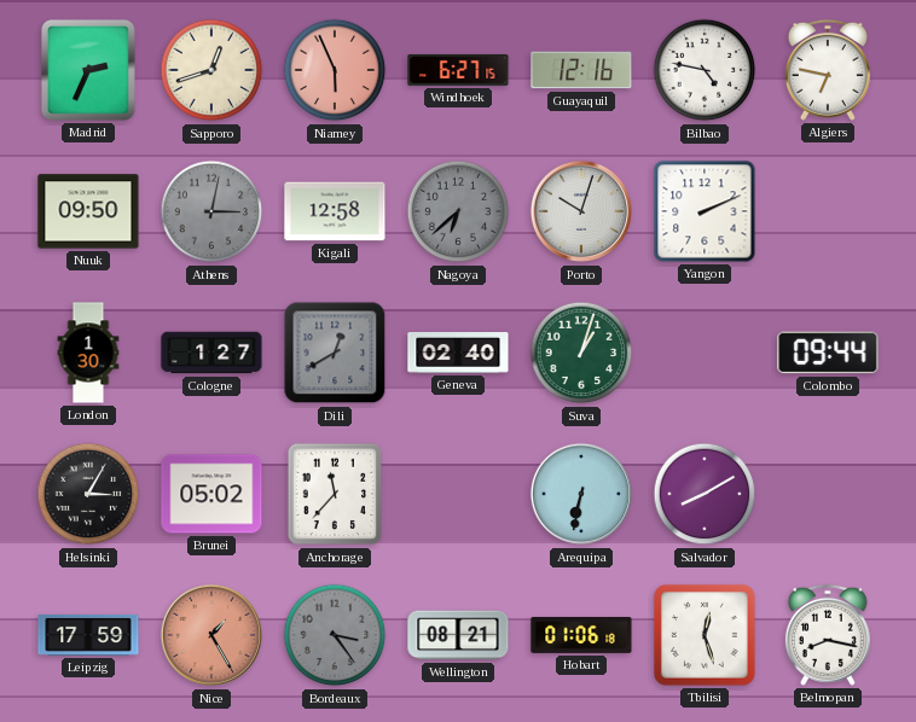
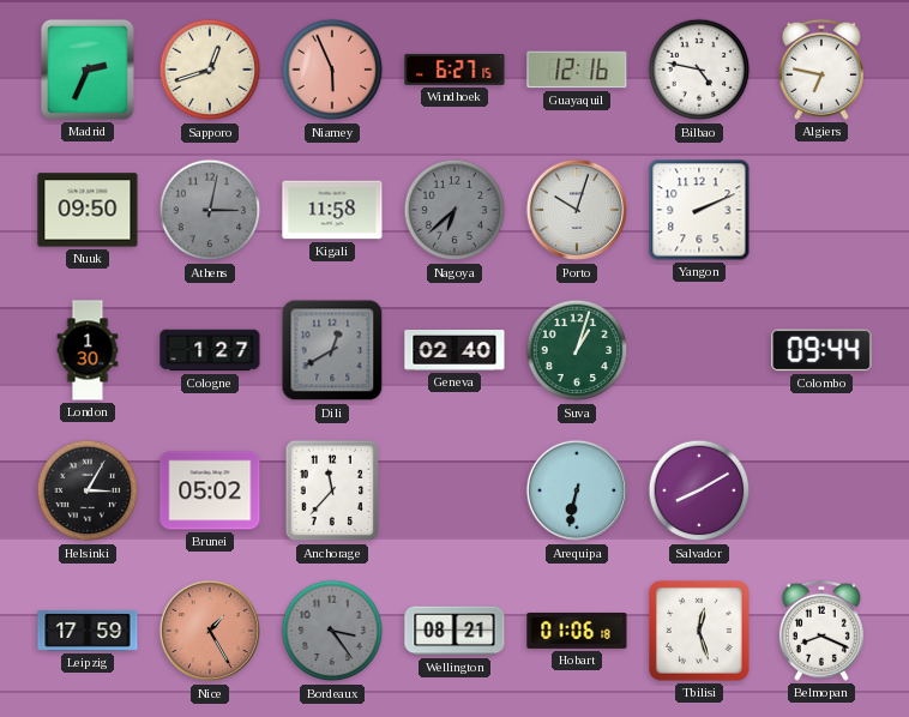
Kigali: 12:58 -> 11:58
Belmopan: 8:17 -> 8:19
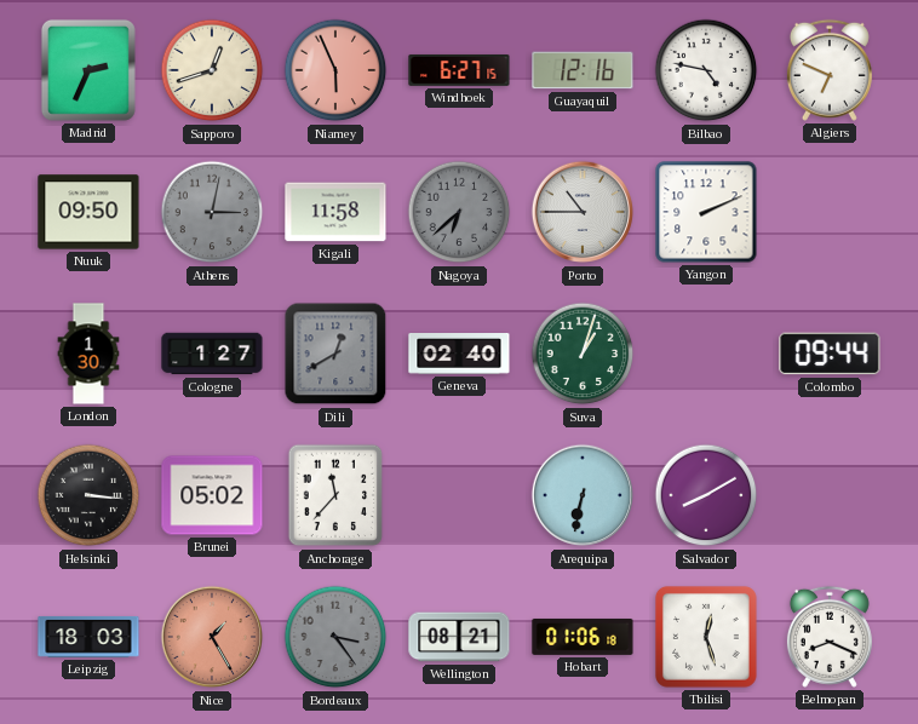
Algiers: 6:47 -> 6:49
Porto: 10:03 -> 10:45
Helsinki: 3:05 -> 3:16
Leipzig: 17:59 -> 18:03
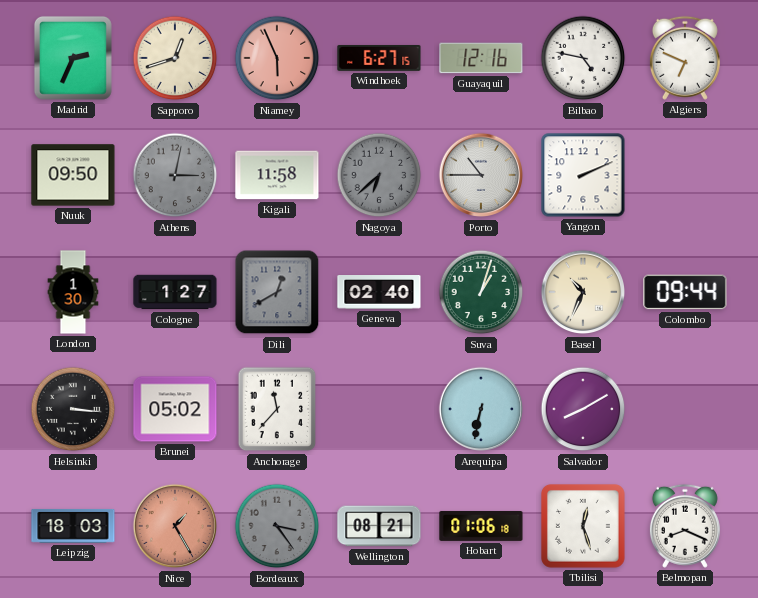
Basel: none -> 10:34
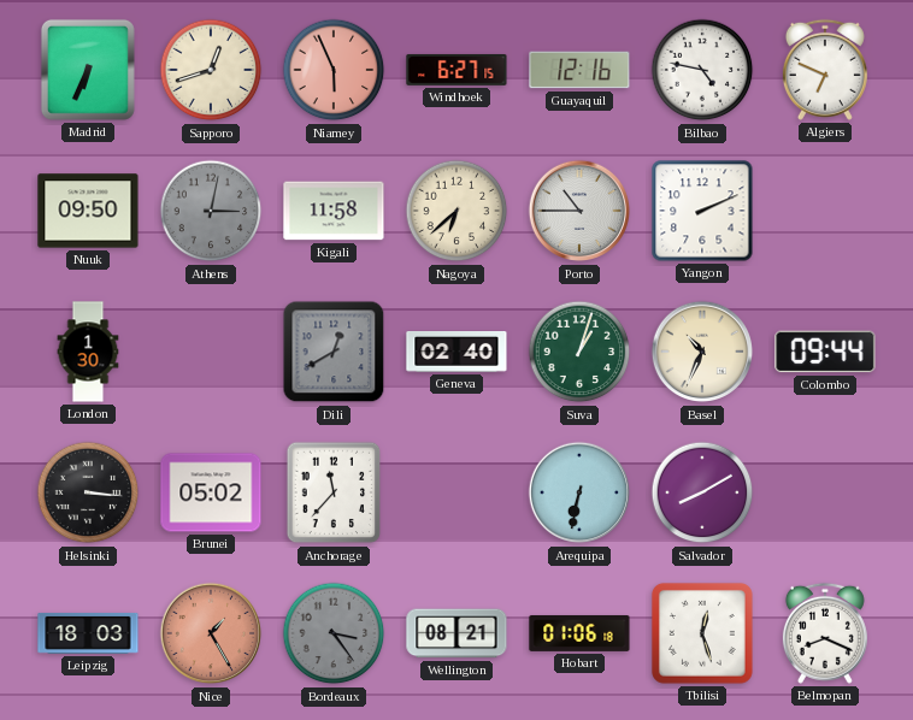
Madrid: 2:34 -> 6:34
Nagoya dial: grey -> cream
Cologne: 1:27 -> none
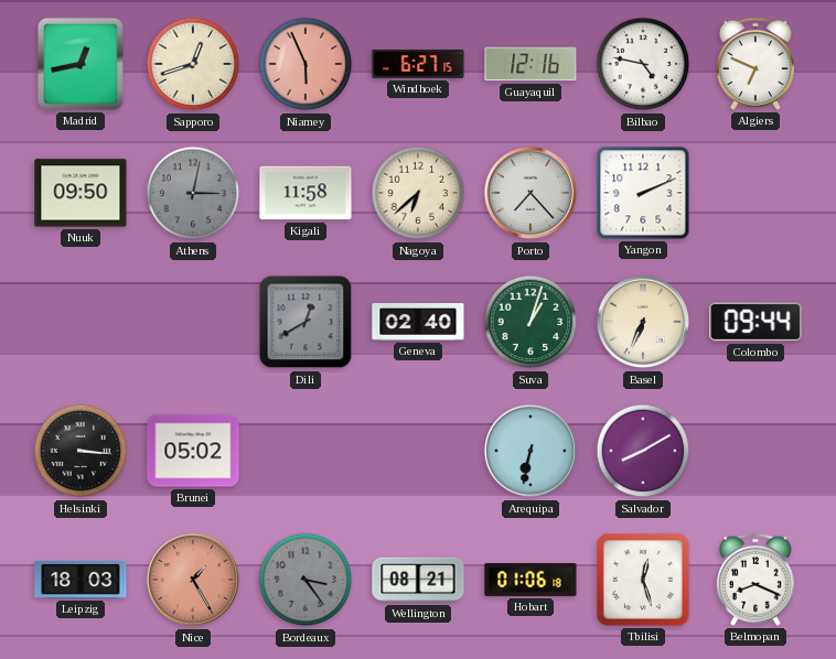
Madrid: 6:34 -> 12:43
Porto: 10:45 -> 7:23
London: 1:30 -> none
Basel: 10:34 -> 6:34
Anchorage: 11:37 -> none
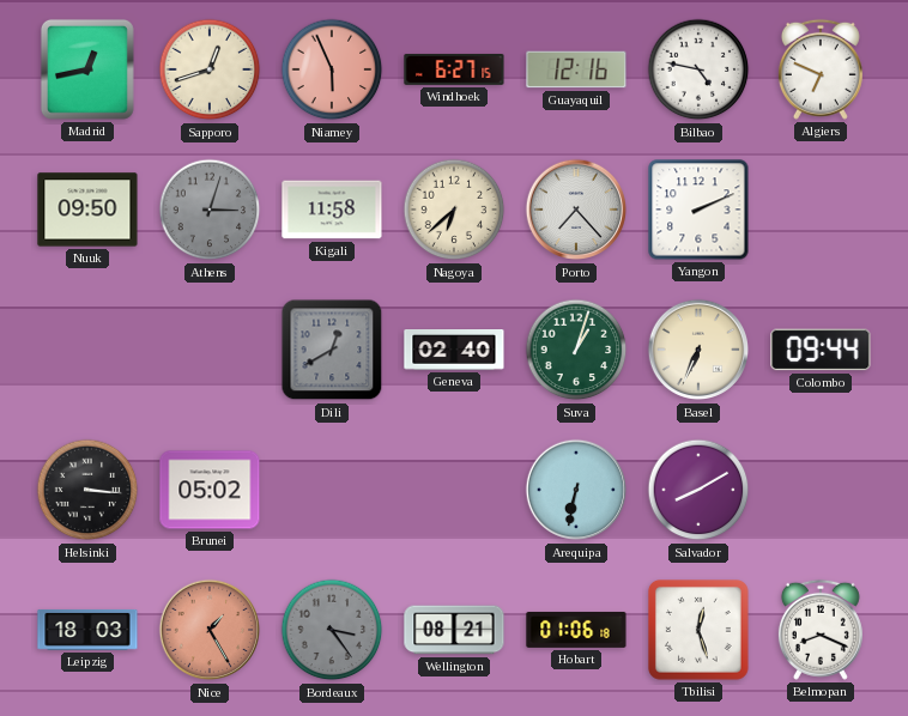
Athens: 3:02 -> 3:03
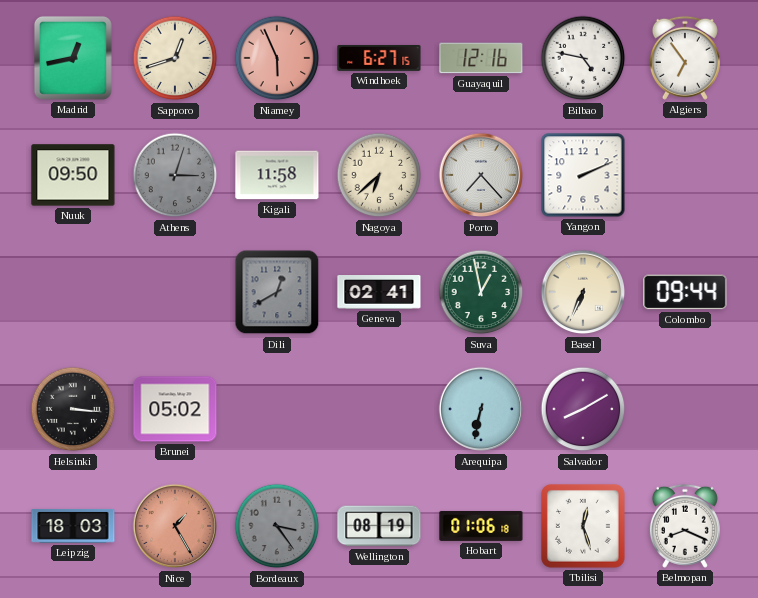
Algiers: 6:49 -> 6:54
Geneva: 02:40 -> 02:41
Suva: 1:03 -> 12:58
Wellington: 08:21 -> 08:19
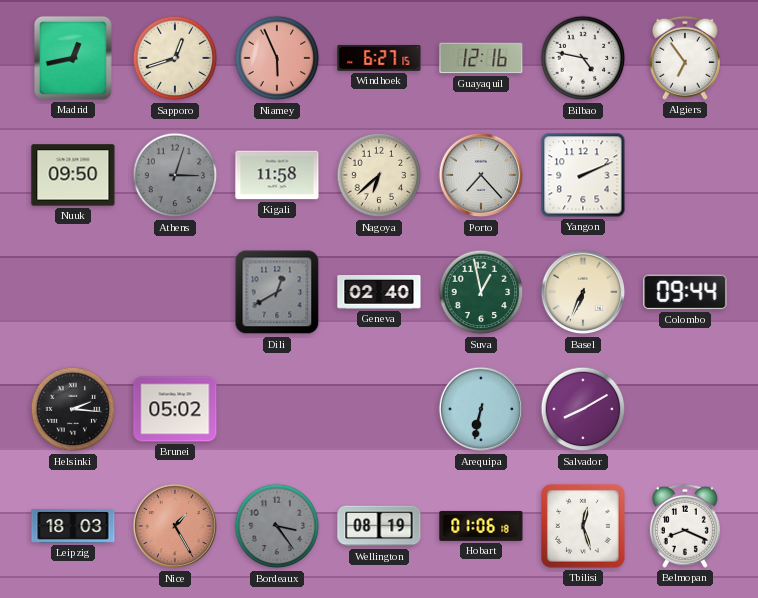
Geneva: 02:41 -> 02:40
Helsinki: 3:16 -> 2:16
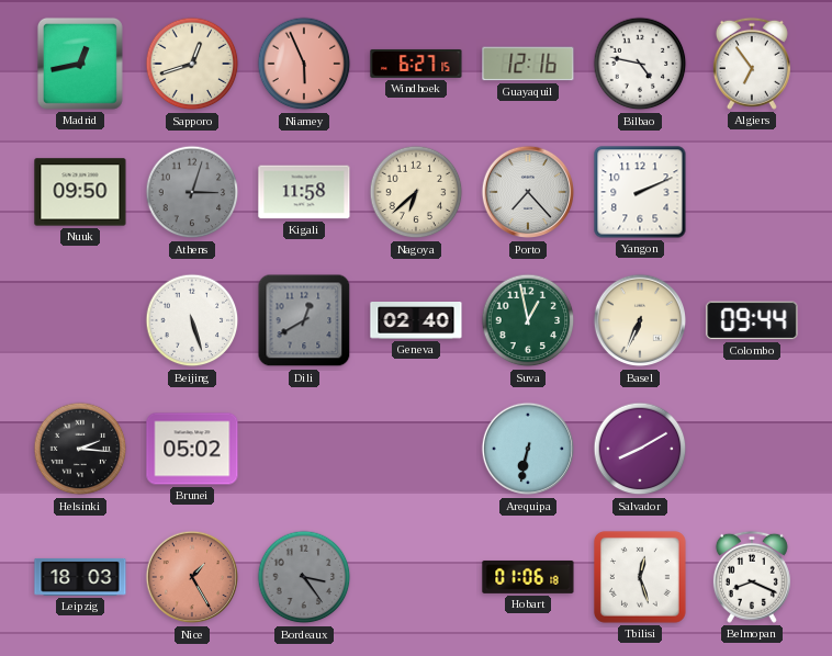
Beijing: none -> 5:27
Wellington: 08:19 -> none
